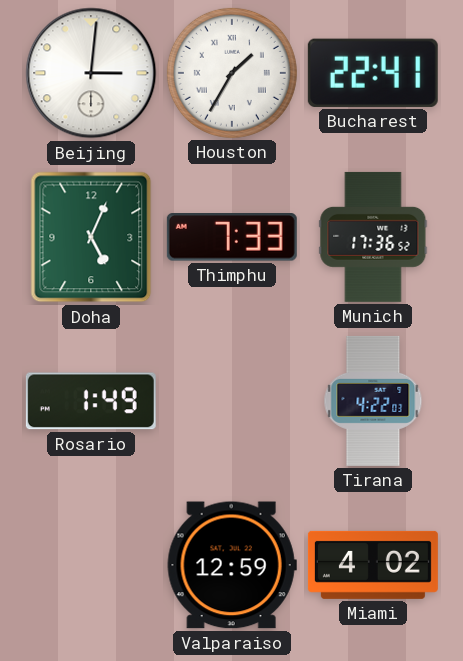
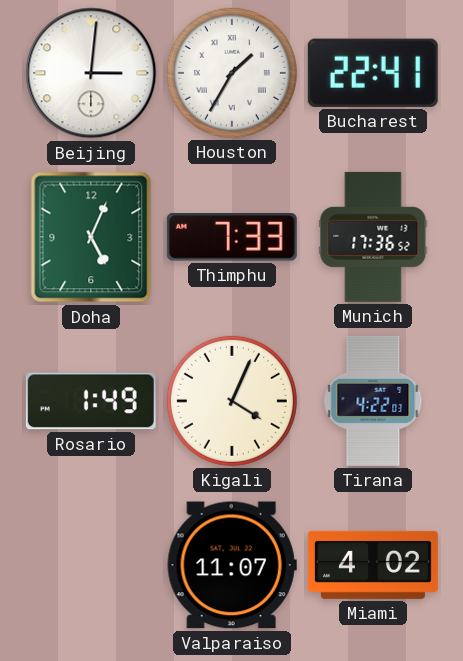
Kigali: none -> 4:04
Valparaiso: 12:59 -> 11:07
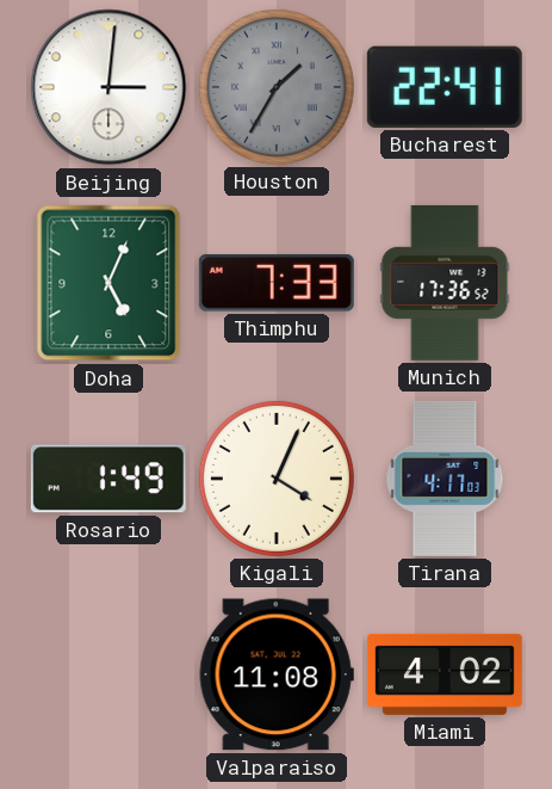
Houston dial: white -> grey
Tirana: 4:22 -> 4:17
Valparaiso: 11:07 -> 11:08
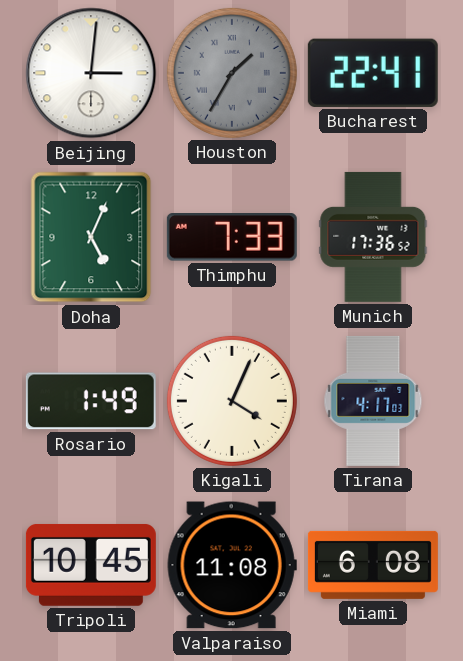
Tripoli: none -> 10:45
Miami: 4:02 -> 6:08
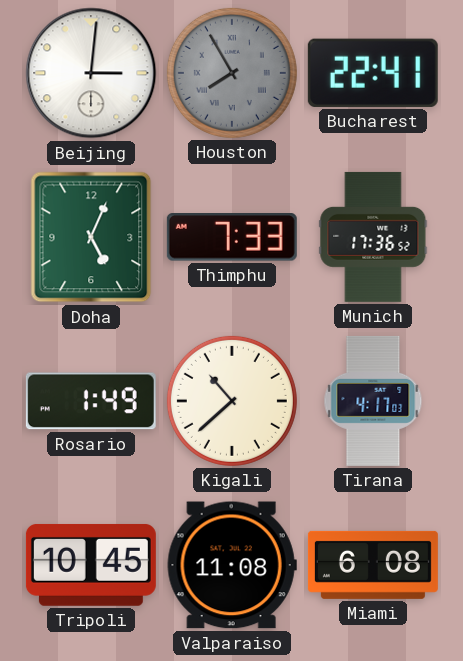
Houston: 1:35 -> 7:55
Kigali: 4:04 -> 10:38
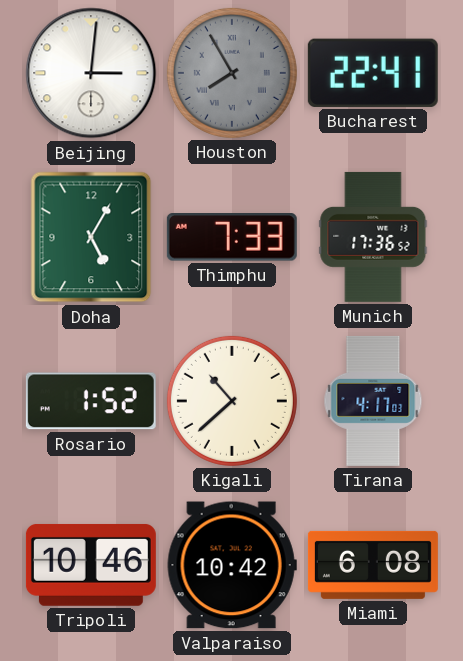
Doha: 5:04 -> 5:05
Rosario: 1:49 -> 1:52
Tripoli: 10:45 -> 10:46
Valparaiso: 11:08 -> 10:42
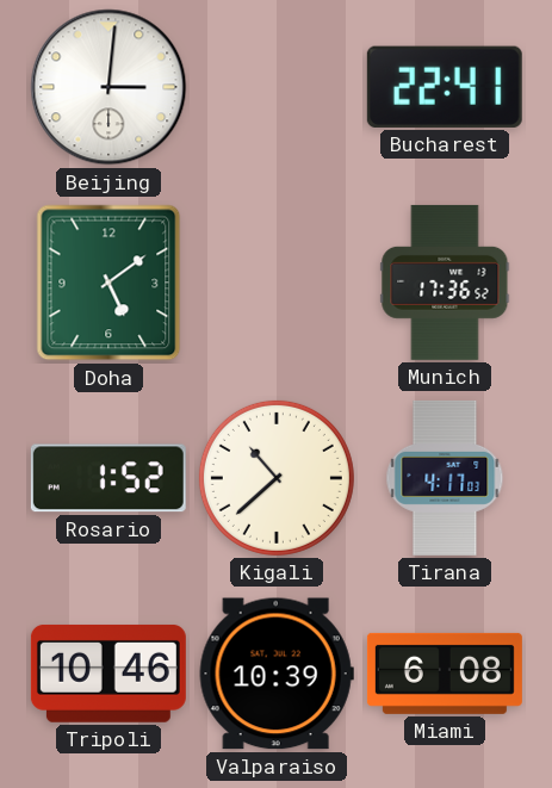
Houston: 7:55 -> none
Doha: 5:05 -> 5:09
Thimphu: 7:33 -> none
Valparaiso: 10:42 -> 10:39
